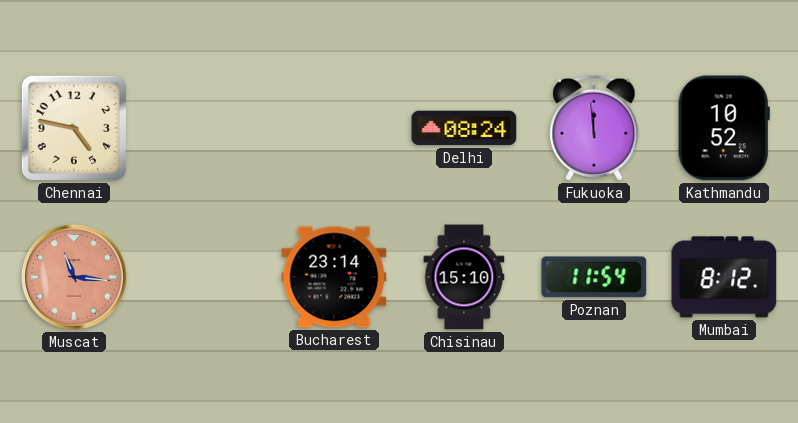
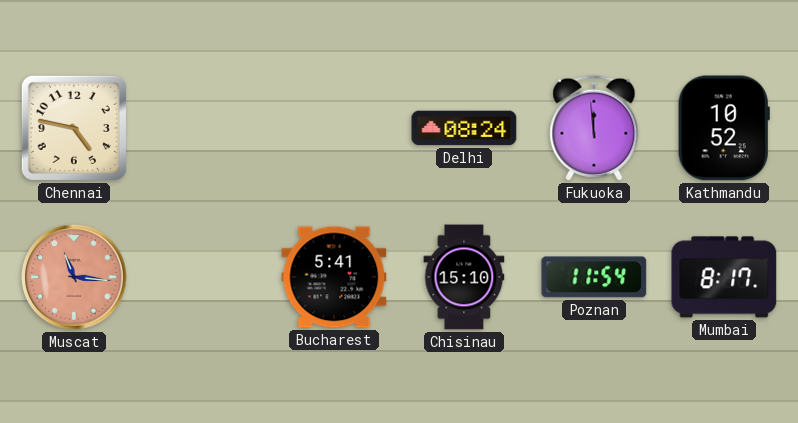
Bucharest: 23:14 -> 5:41
Mumbai: 8:12 -> 8:17
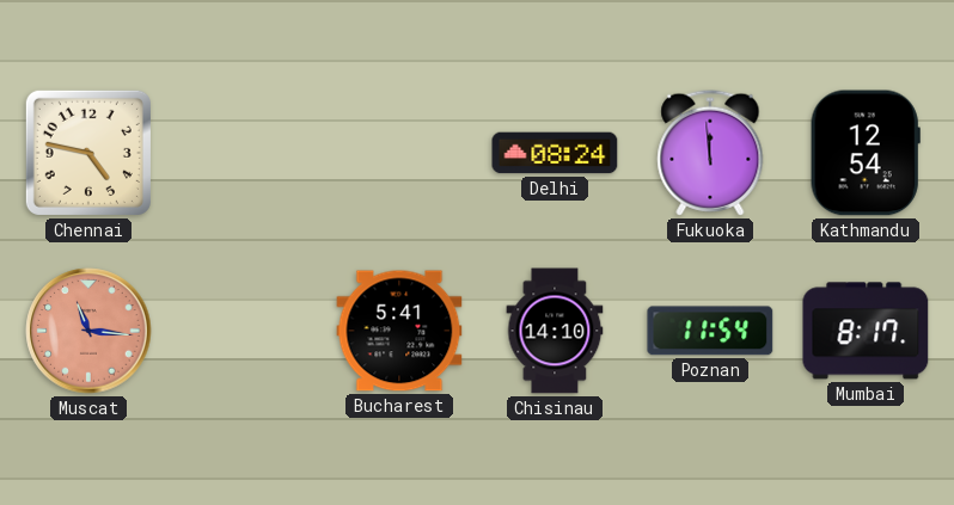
Kathmandu: 10:52 -> 12:54
Chisinau: 15:10 -> 14:10
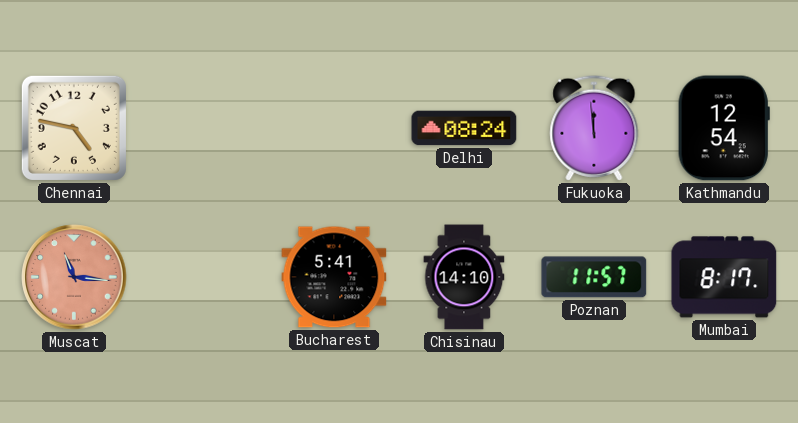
Poznan: 11:54 -> 11:57
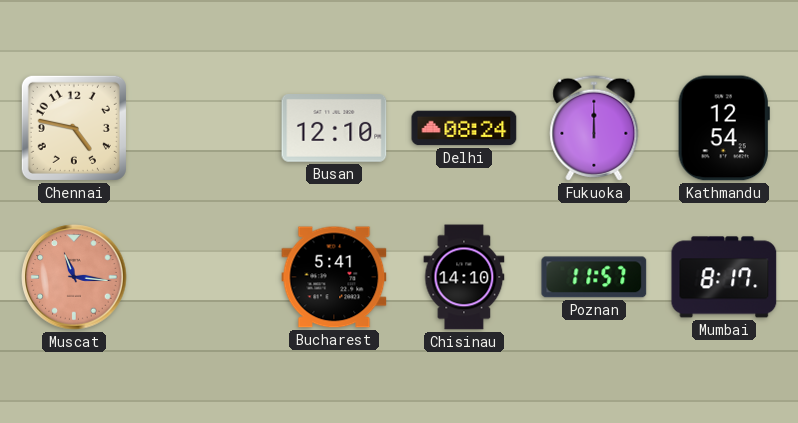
Busan: none -> 12:10
Fukuoka: 11:59 -> 12:00
